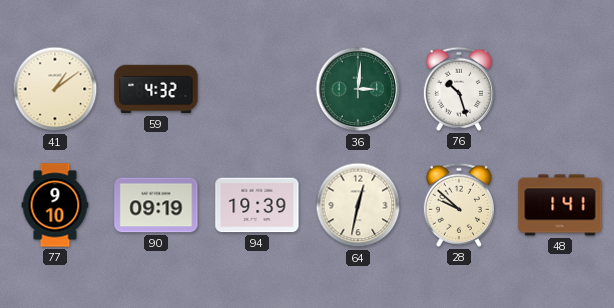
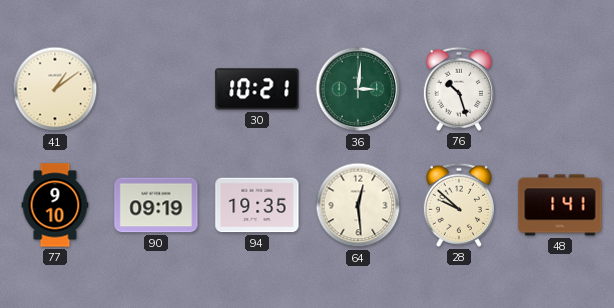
59: 4:32 -> none
30: none -> 10:21
94: 19:39 -> 19:35
64: 12:32 -> 12:29
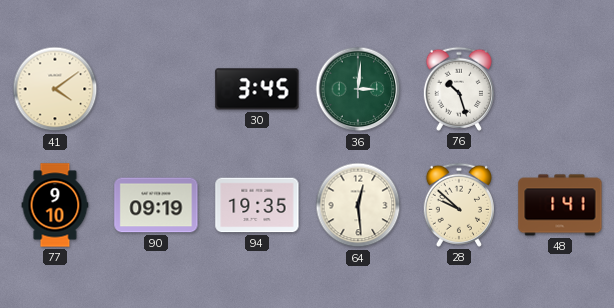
41: 1:09 -> 4:09
30: 10:21 -> 3:45
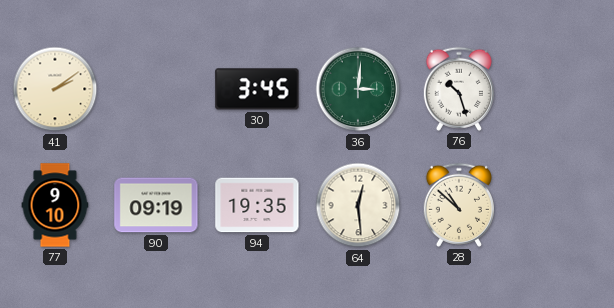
41: 4:09 -> 2:09
28: 9:52 -> 10:52
48: 1:41 -> none
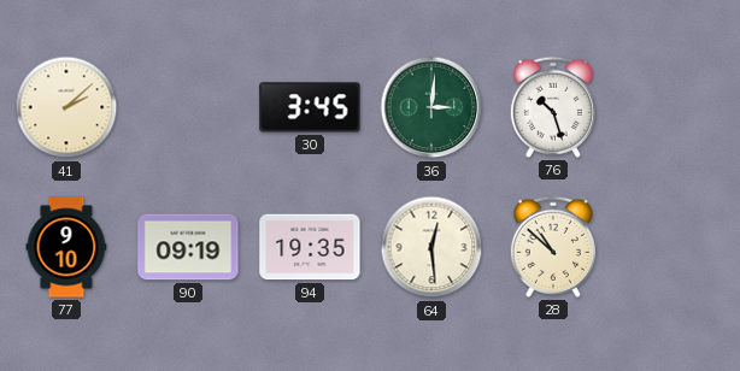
41: 2:09 -> 2:08
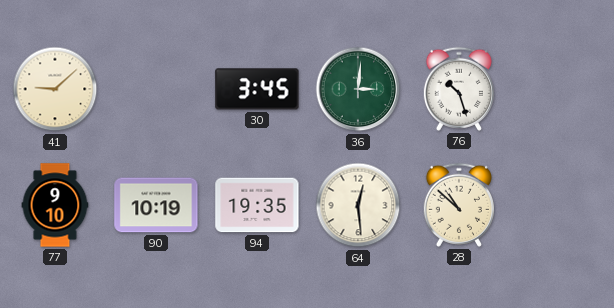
41: 2:08 -> 9:08
90: 09:19 -> 10:19
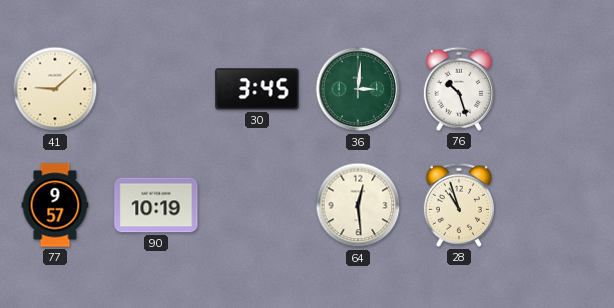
77: 9:10 -> 9:57
94: 19:35 -> none
28: 10:52 -> 10:57
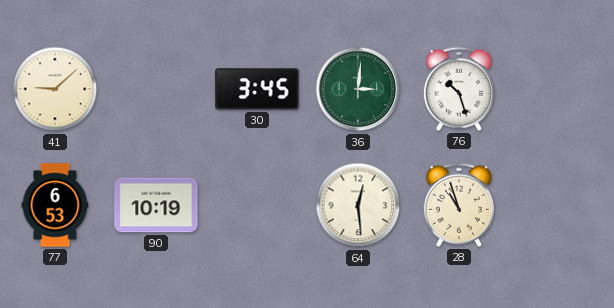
77: 9:57 -> 6:53
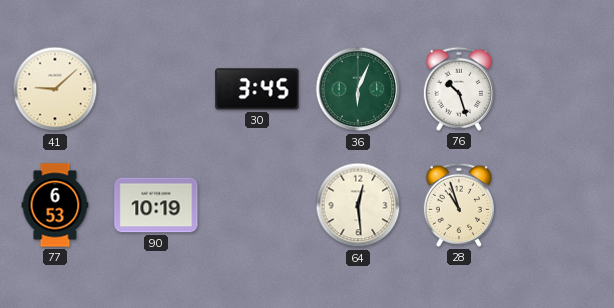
36: 3:01 -> 6:04
